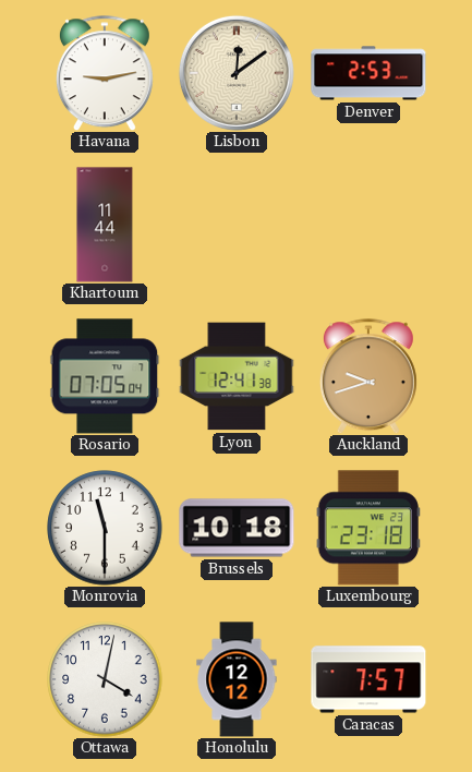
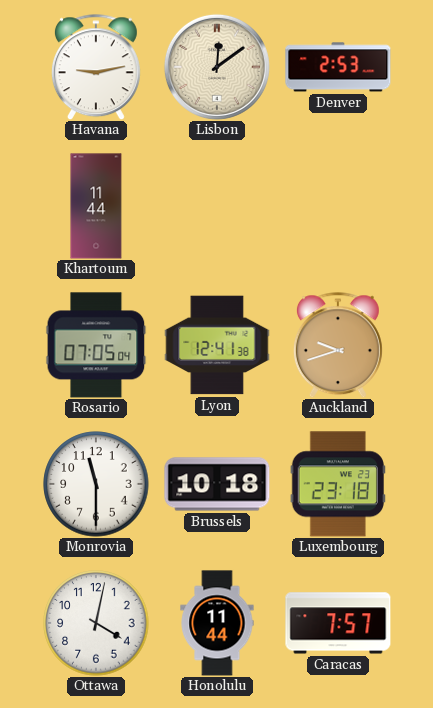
Honolulu: 12:12 -> 11:44
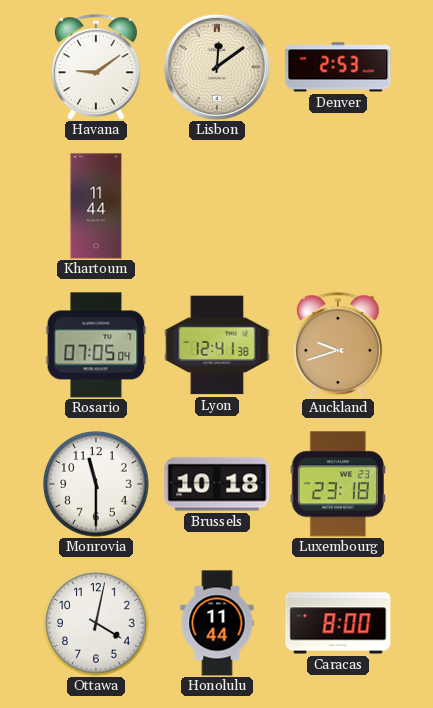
Havana: 9:13 -> 9:09
Caracas: 7:57 -> 8:00
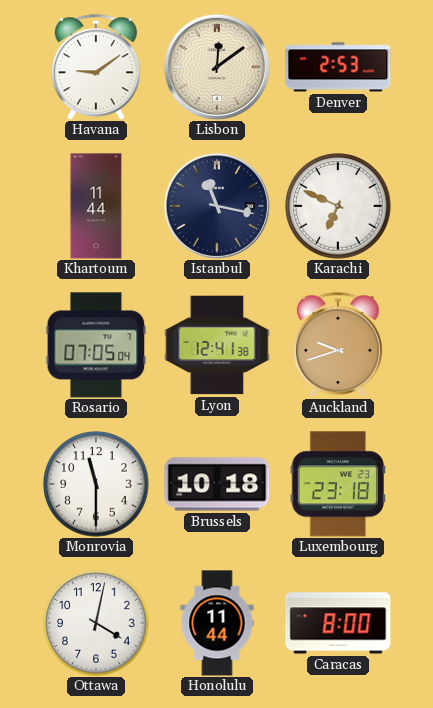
Istanbul: none -> 11:17
Karachi: none -> 6:49
